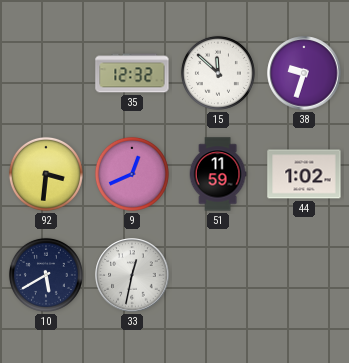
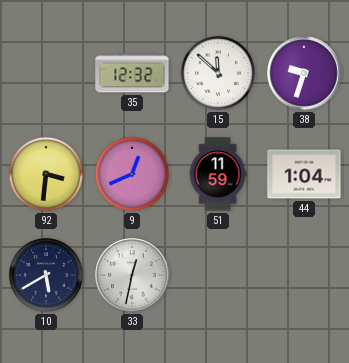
44: 1:02 -> 1:04
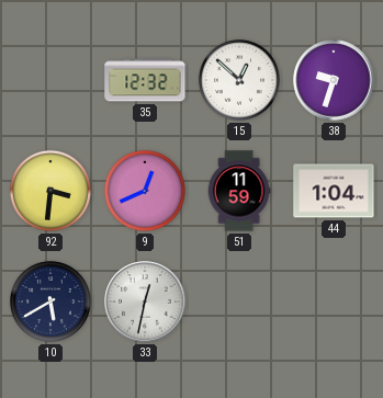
15: 11:52 -> 12:52
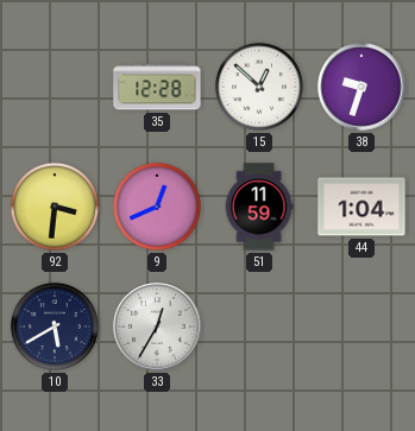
35: 12:32 -> 12:28
33: 12:32 -> 12:35
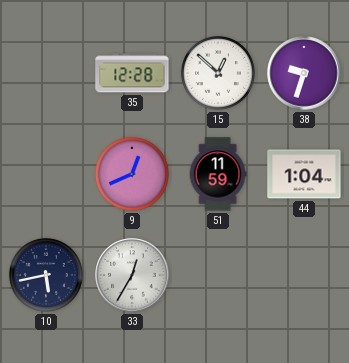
92: 3:31 -> none
10: 5:40 -> 5:43
